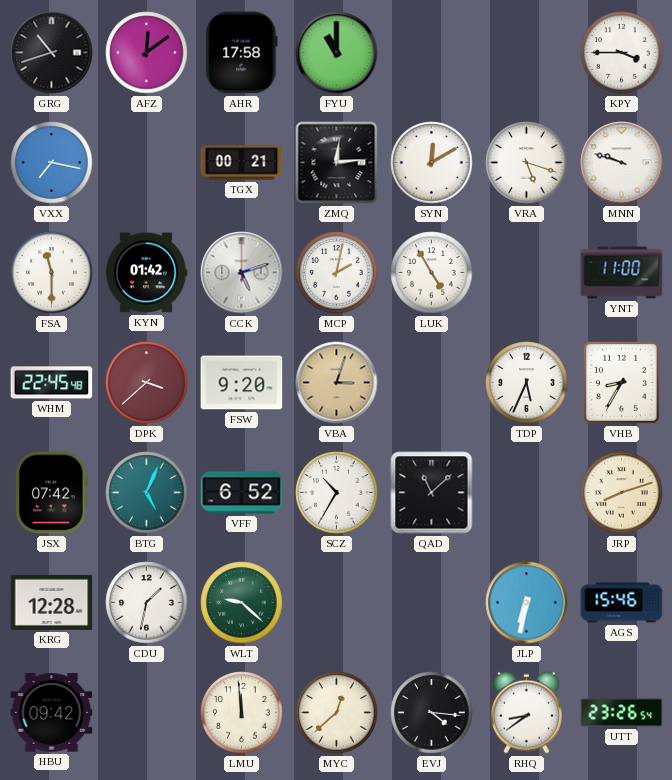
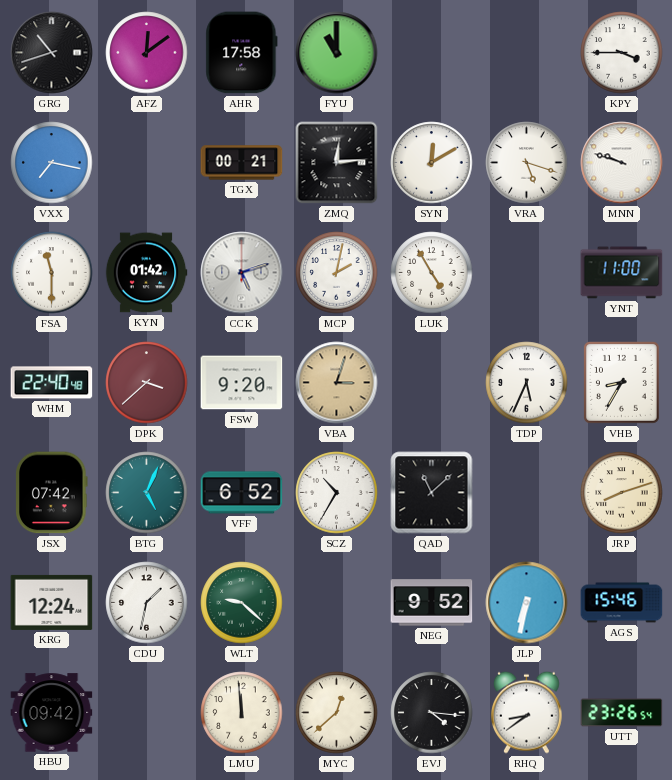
WHM: 22:45 -> 22:40
KRG: 12:28 -> 12:24
NEG: none -> 9:52
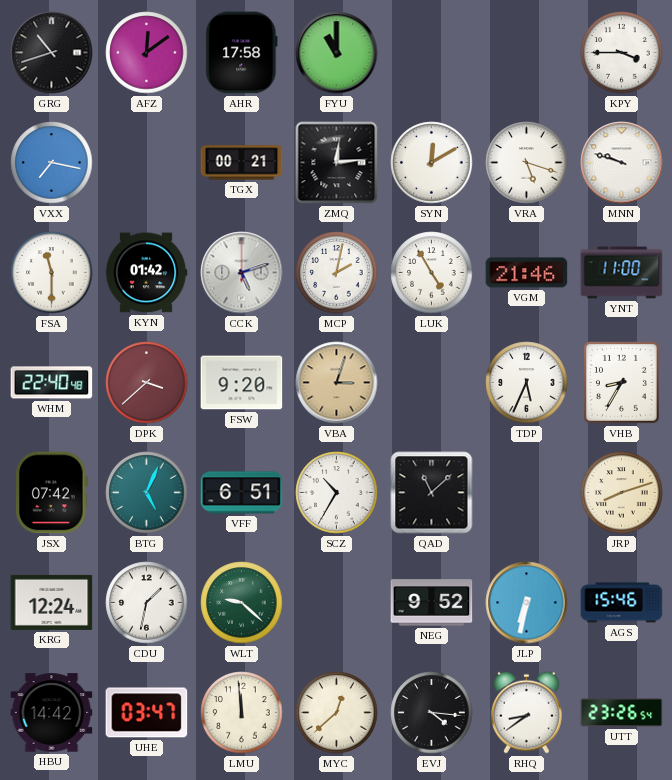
VGM: none -> 21:46
VFF: 6:52 -> 6:51
HBU: 09:42 -> 14:42
UHE: none -> 03:47
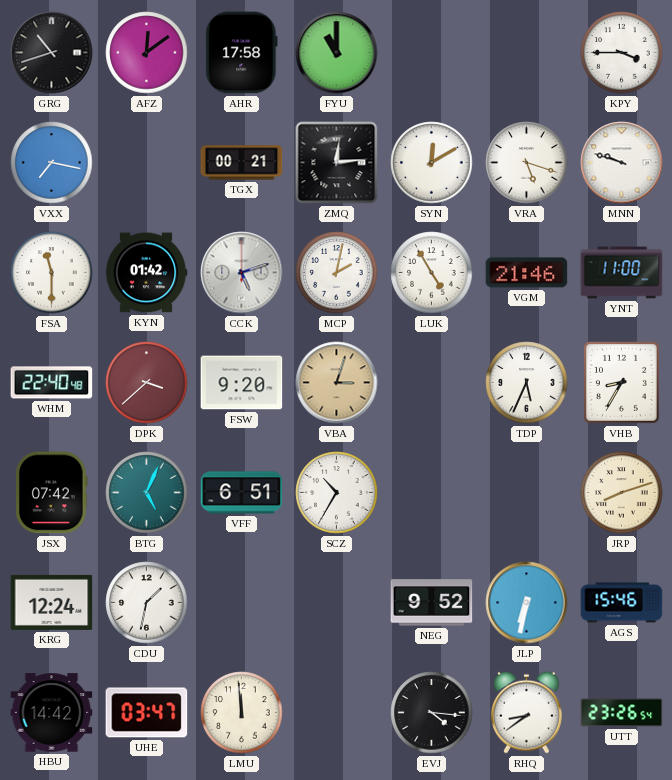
QAD: 11:08 -> none
WLT: 9:22 -> none
MYC: 12:38 -> none
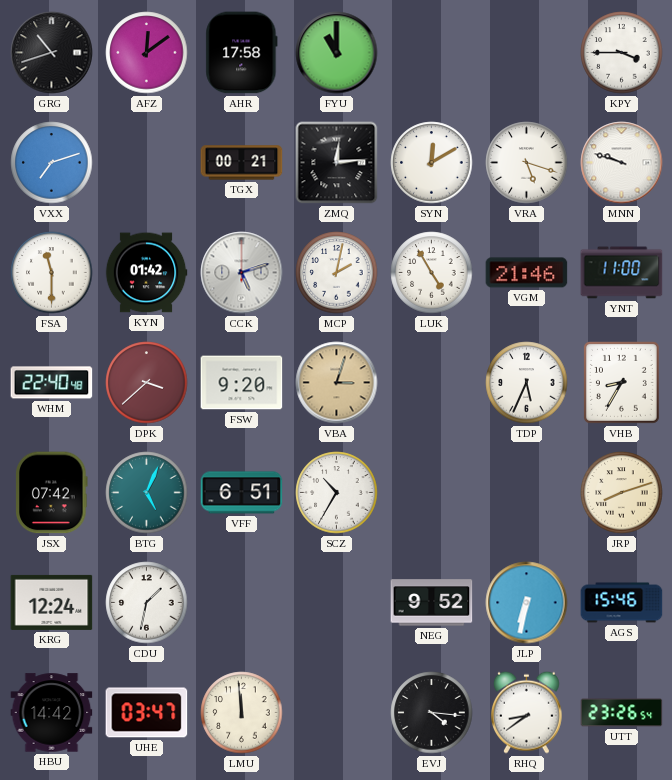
VXX: 7:17 -> 7:12
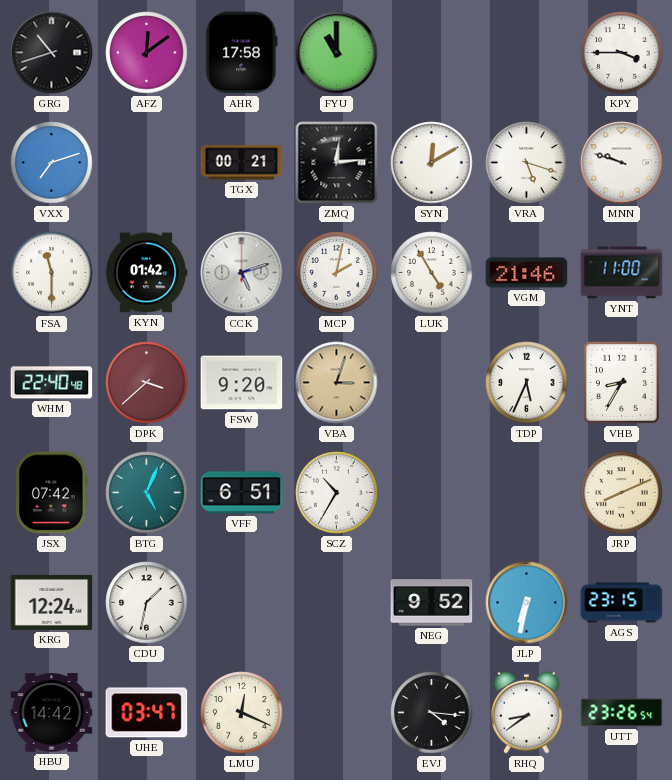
JRP: 8:12 -> 8:11
AGS: 15:46 -> 23:15
LMU: 11:59 -> 12:19
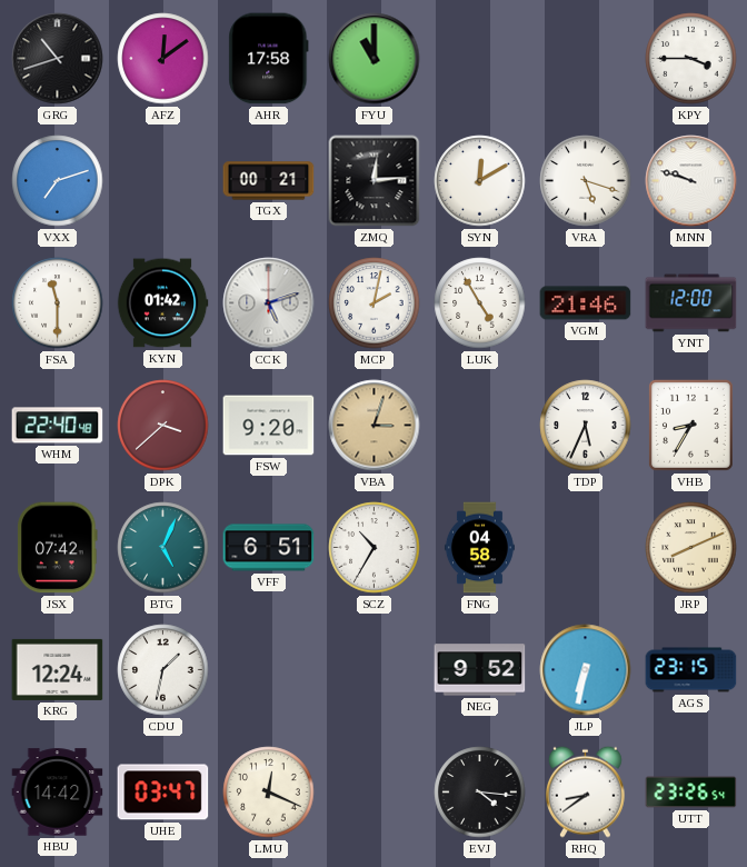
YNT: 11:00 -> 12:00
FNG: none -> 04:58
